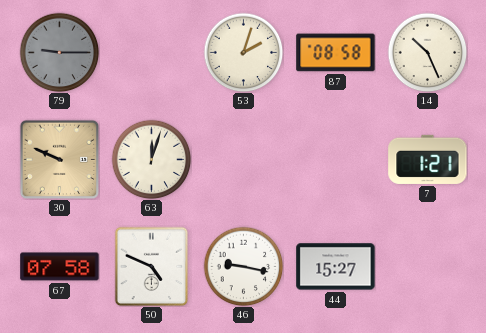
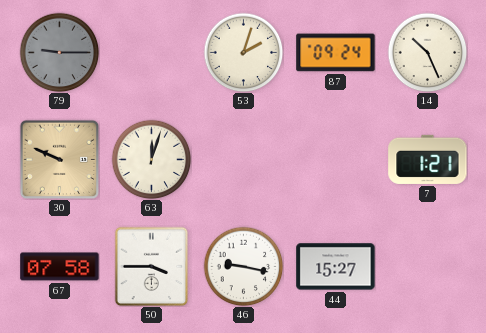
87: 08:58 -> 09:24
50: 4:49 -> 3:45
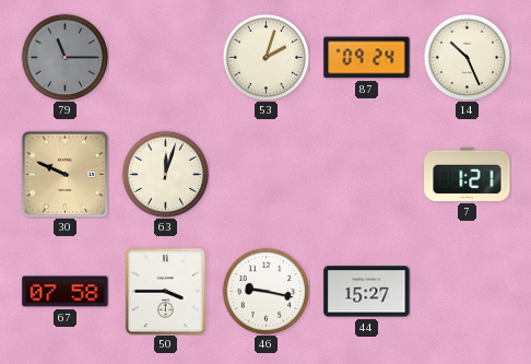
79: 9:15 -> 11:15
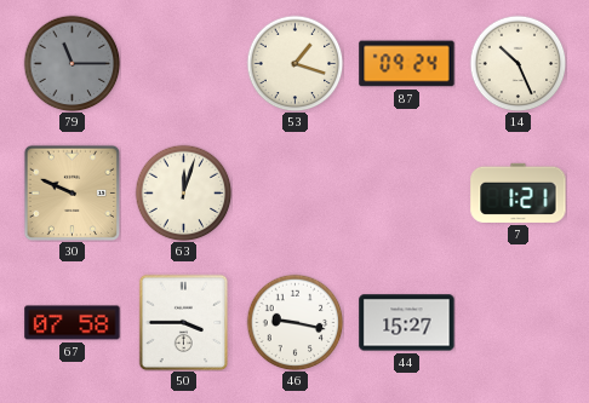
53: 2:03 -> 1:18
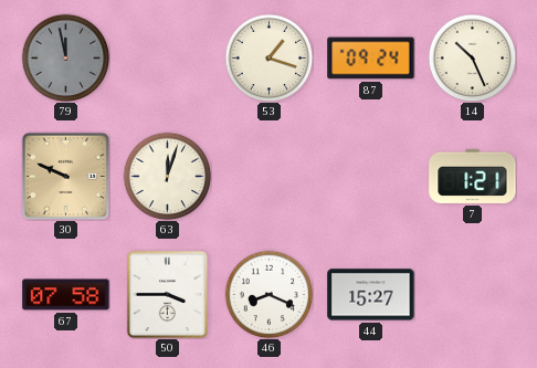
79: 11:15 -> 11:58
46: 9:17 -> 8:19
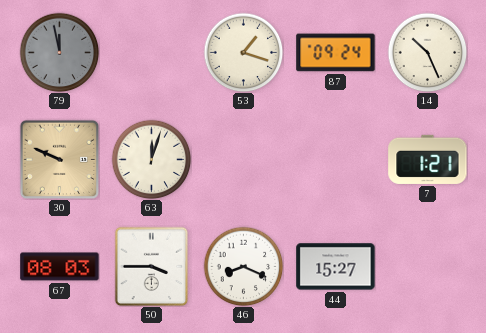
67: 07:58 -> 08:03
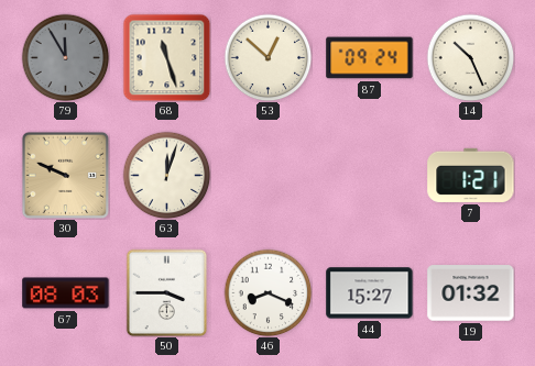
79: 11:58 -> 11:55
68: none -> 11:27
53: 1:18 -> 12:52
19: none -> 01:32
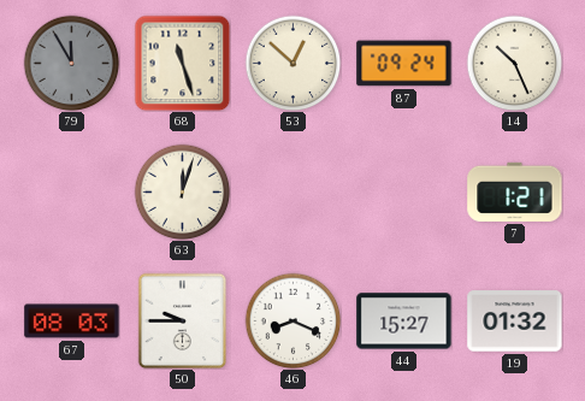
30: 9:49 -> none
50: 3:45 -> 9:45
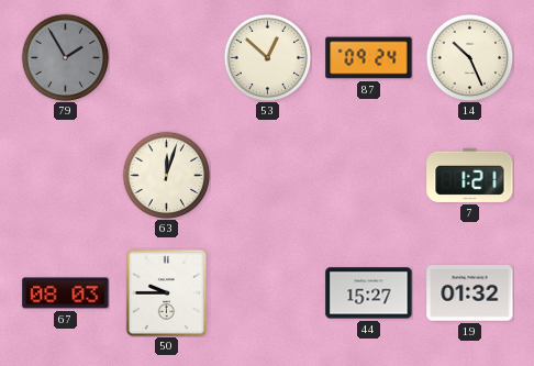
79: 11:55 -> 1:55
68: 11:27 -> none
46: 8:19 -> none
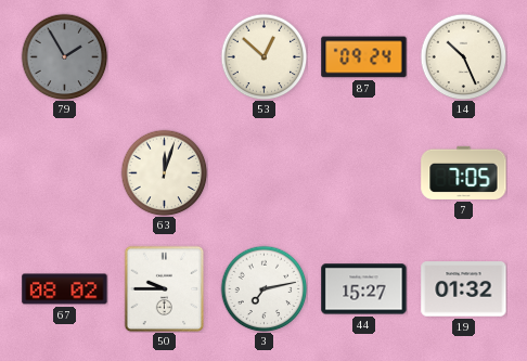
7: 1:21 -> 7:05
67: 08:03 -> 08:02
3: none -> 7:13
